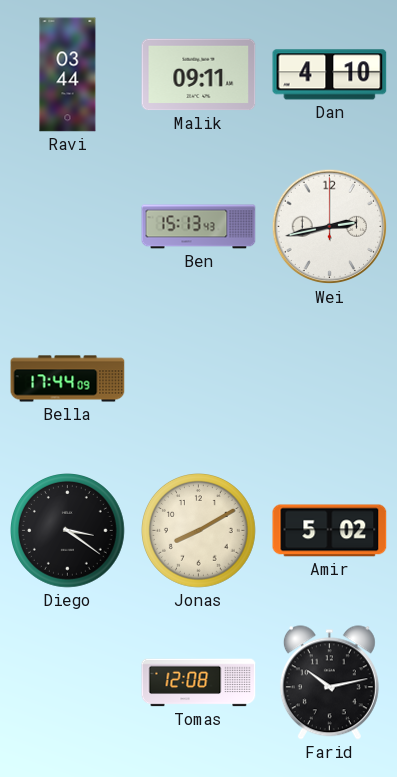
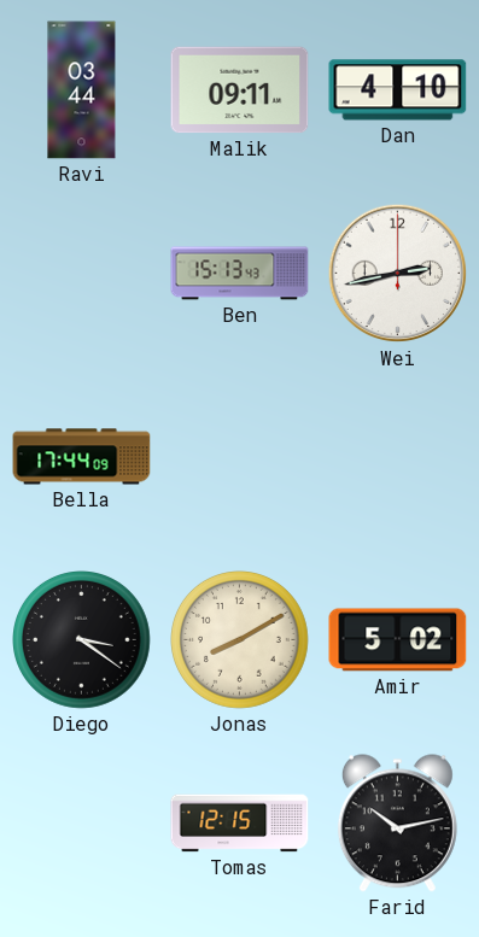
Tomas: 12:08 -> 12:15
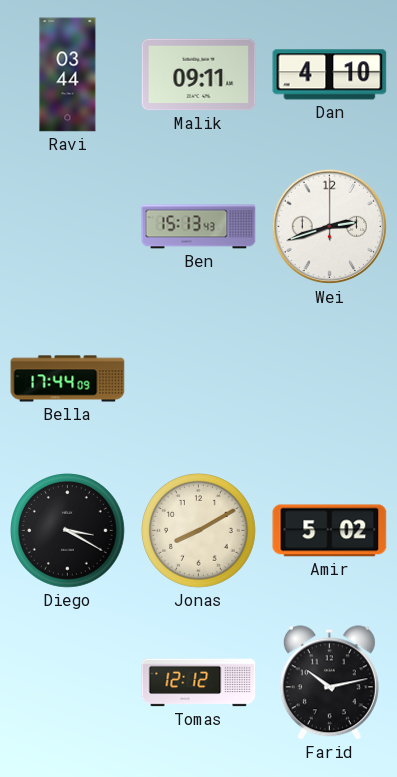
Wei: 2:43 -> 2:42
Diego: 3:21 -> 3:20
Tomas: 12:15 -> 12:12
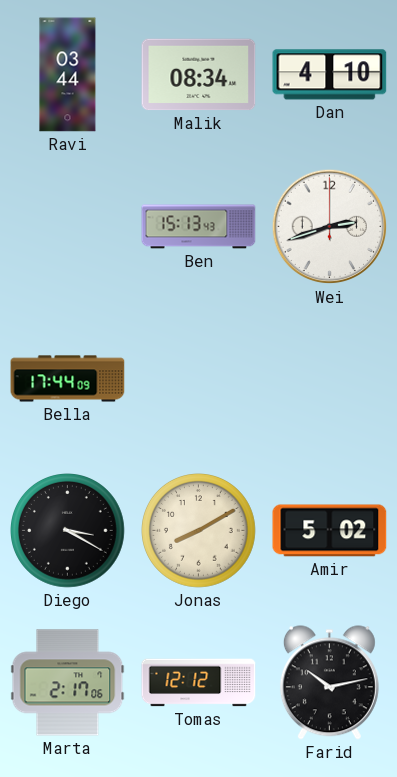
Malik: 09:11 -> 08:34
Marta: none -> 2:17
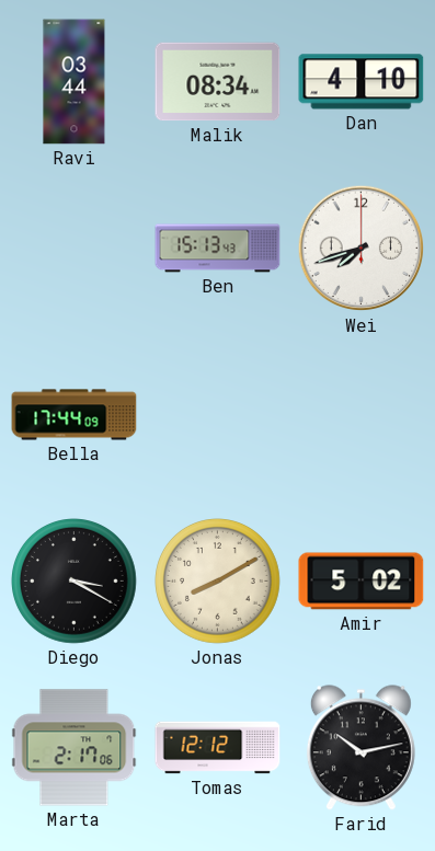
Wei: 2:42 -> 7:42
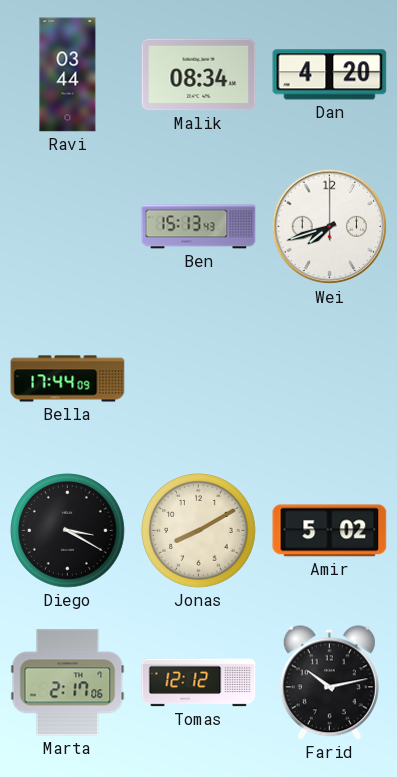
Dan: 4:10 -> 4:20
